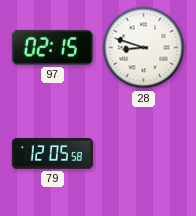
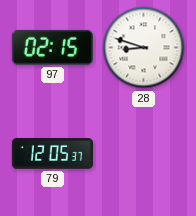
79: 12:05:58 -> 12:05:37
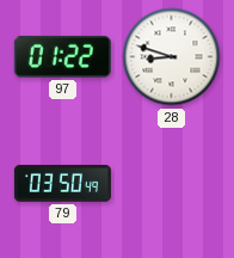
97: 02:15 -> 01:22
79: 12:05 -> 03:50
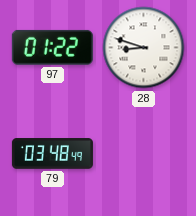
79: 03:50 -> 03:48
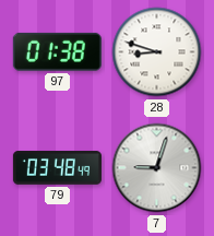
97: 01:22 -> 01:38
7: none -> 9:03
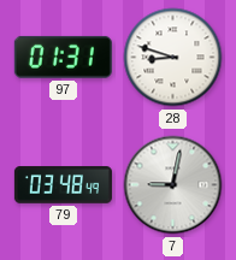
97: 01:38 -> 01:31
7: 9:03 -> 9:02
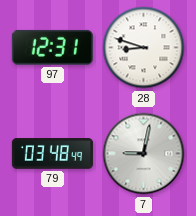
97: 01:31 -> 12:31
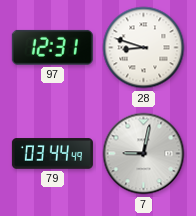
79: 03:48 -> 03:44
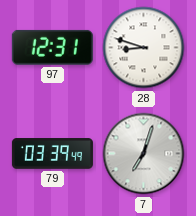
79: 03:44 -> 03:39
7: 9:02 -> 7:03
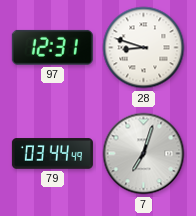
79: 03:39 -> 03:44
